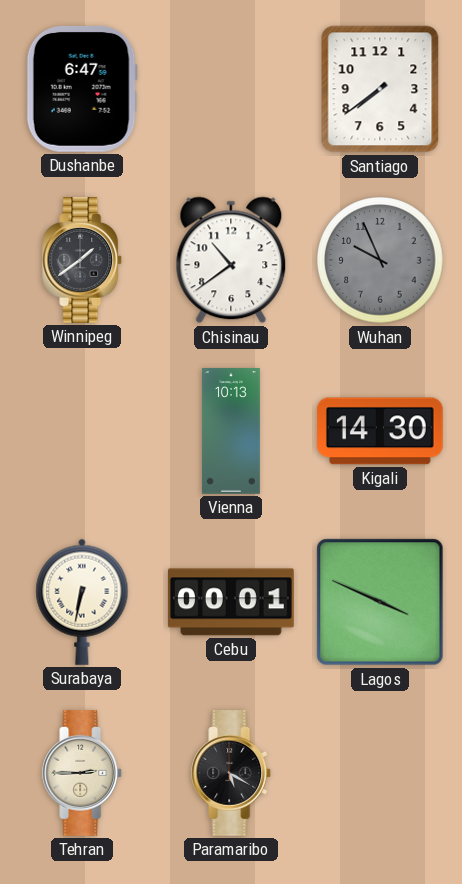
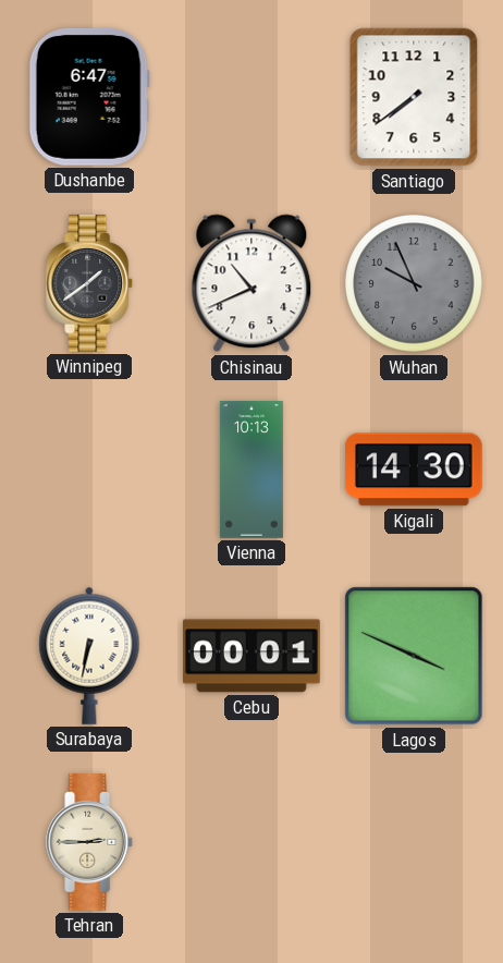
Chisinau: 10:39 -> 10:41
Paramaribo: 5:20 -> none
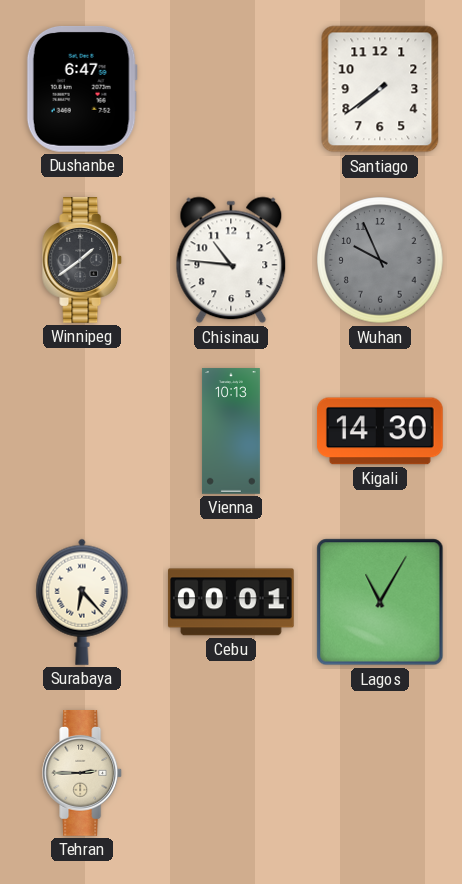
Chisinau: 10:41 -> 10:46
Surabaya: 6:32 -> 6:23
Lagos: 3:49 -> 11:05
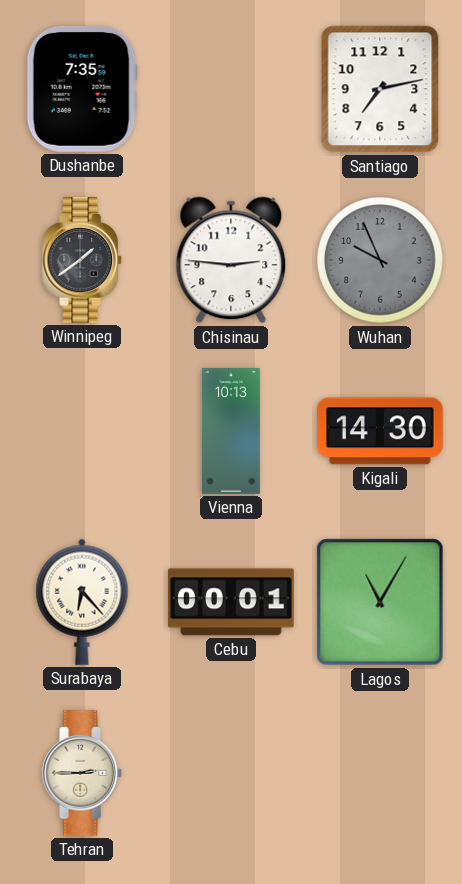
Dushanbe: 6:47 -> 7:35
Santiago: 7:39 -> 7:13
Chisinau: 10:46 -> 2:46
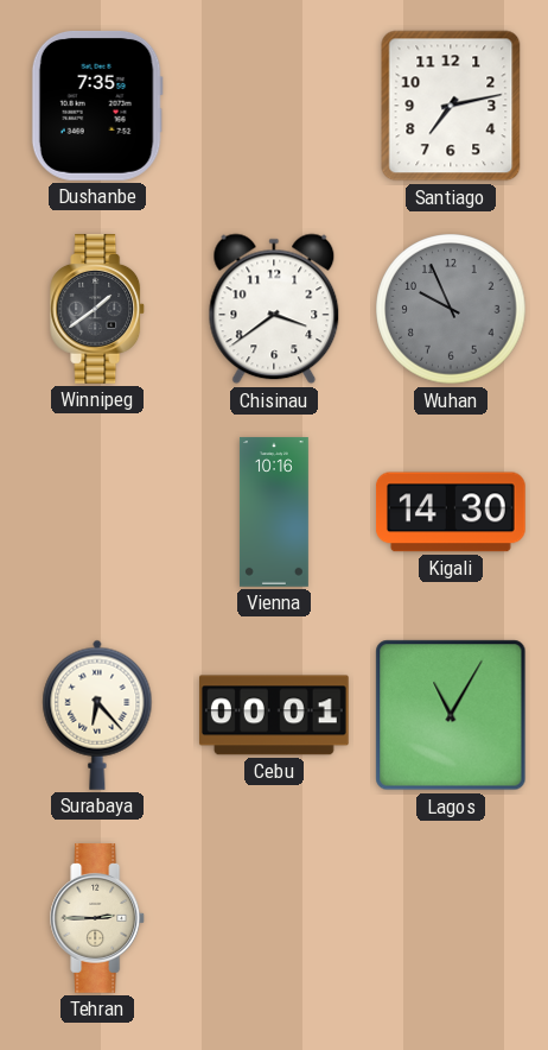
Chisinau: 2:46 -> 3:39
Vienna: 10:13 -> 10:16
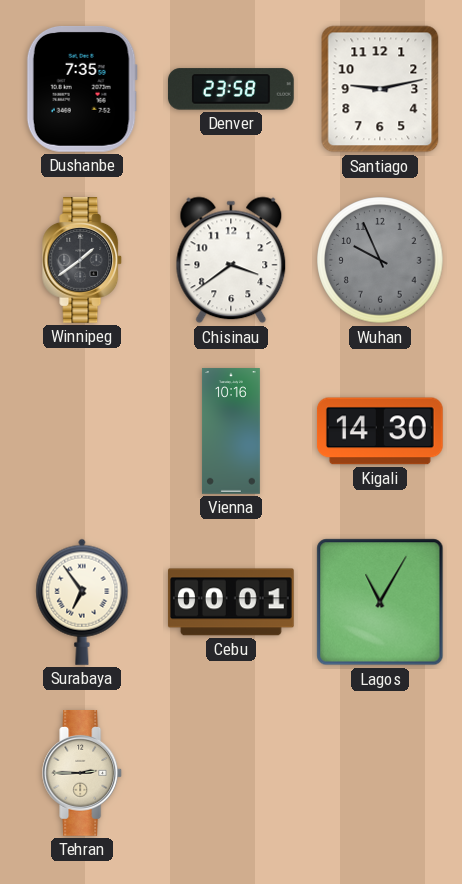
Denver: none -> 23:58
Santiago: 7:13 -> 9:13
Surabaya: 6:23 -> 6:54
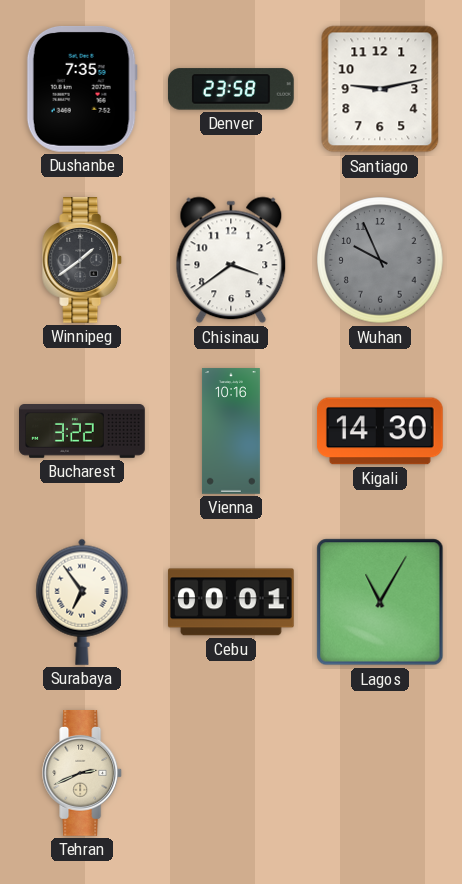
Bucharest: none -> 3:22
Tehran: 2:45 -> 2:41
